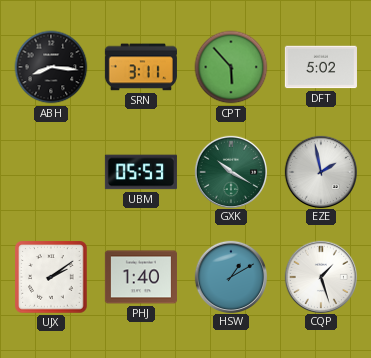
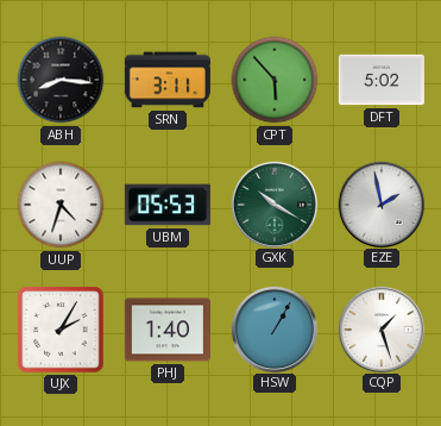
UUP: none -> 4:33
UJX: 2:09 -> 2:05
HSW: 1:10 -> 1:05
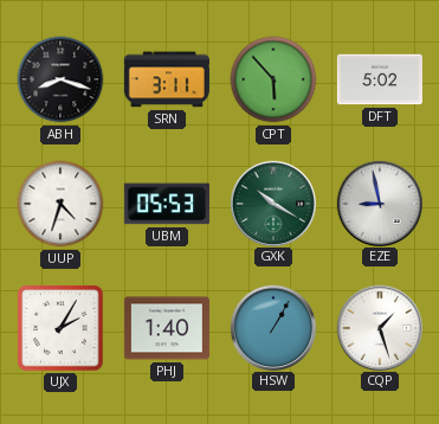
ABH: 8:16 -> 8:18
EZE: 1:58 -> 8:58
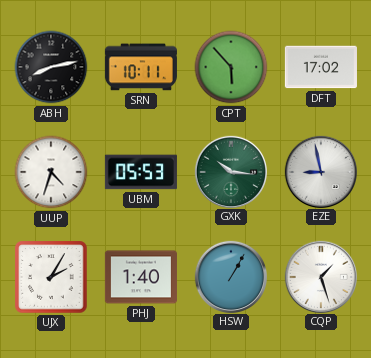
ABH: 8:18 -> 8:13
SRN: 3:11 -> 10:11
DFT: 5:02 -> 17:02
GXK: 10:20 -> 10:16
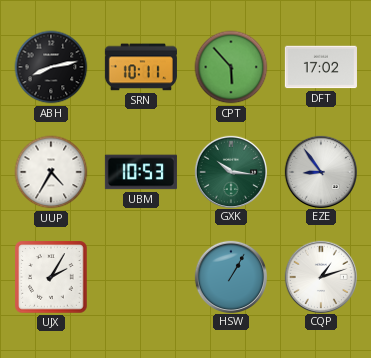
UUP: 4:33 -> 4:35
UBM: 05:53 -> 10:53
EZE: 8:58 -> 8:54
PHJ: 1:40 -> none
CQP: 1:27 -> 1:12
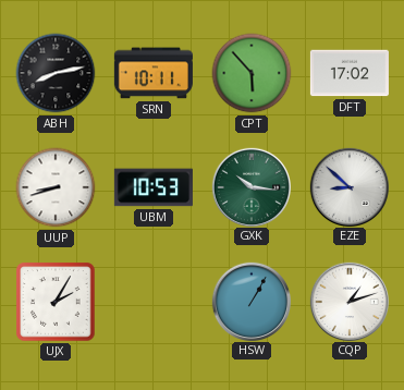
UUP: 4:35 -> 8:42
EZE: 8:54 -> 8:52
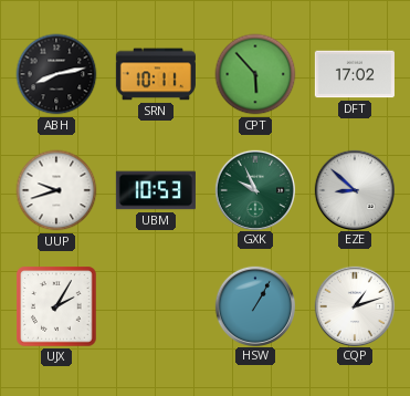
UUP: 8:42 -> 9:42
GXK: 10:16 -> 9:56
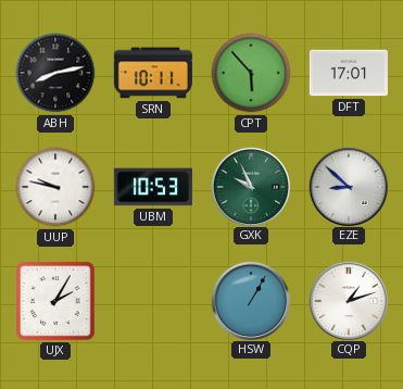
DFT: 17:02 -> 17:01
UUP: 9:42 -> 9:47
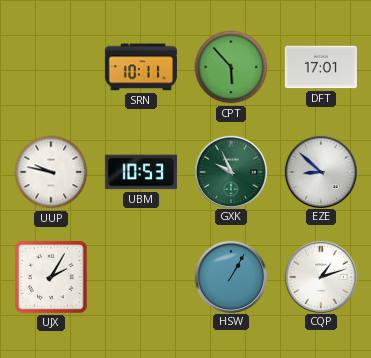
ABH: 8:13 -> none
